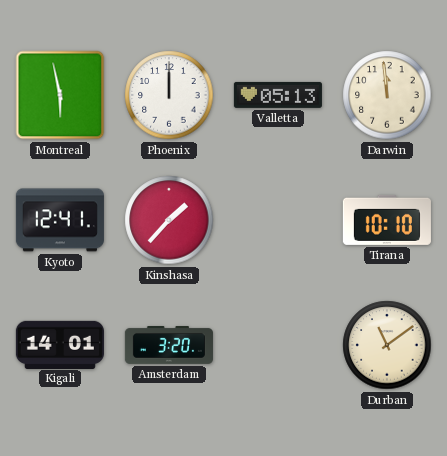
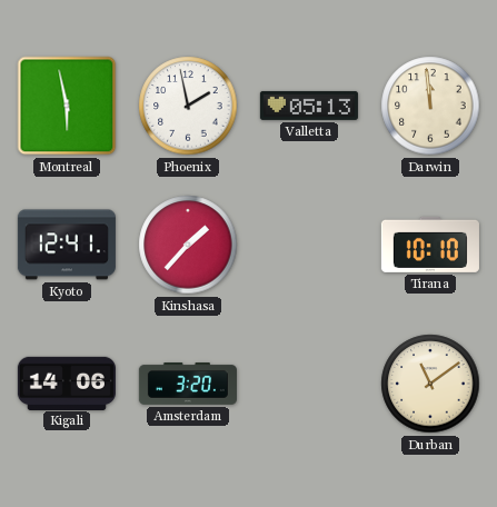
Phoenix: 12:00 -> 1:58
Kigali: 14:01 -> 14:06
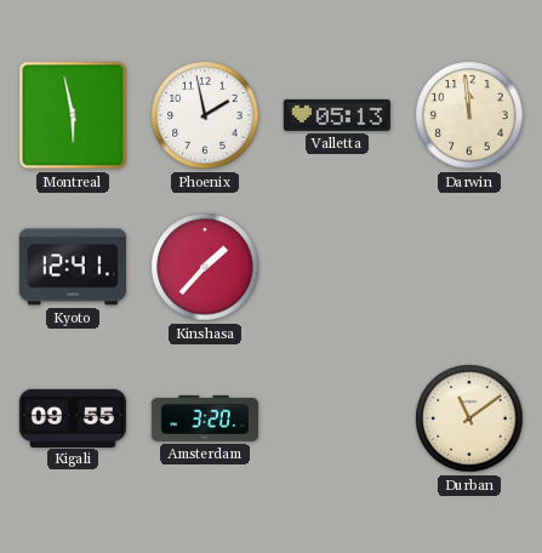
Tirana: 10:10 -> none
Kigali: 14:06 -> 09:55
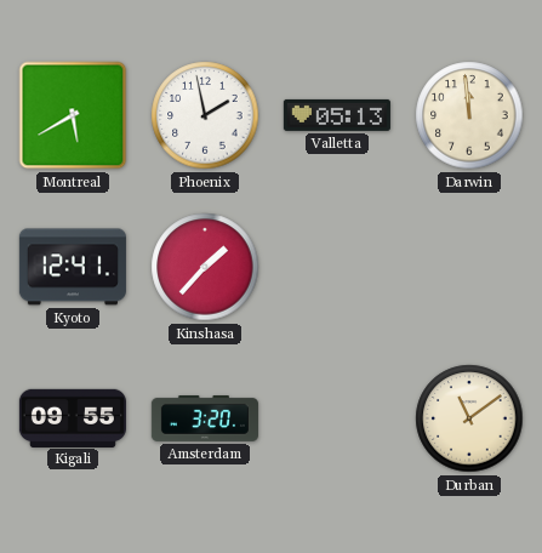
Montreal: 5:58 -> 5:40
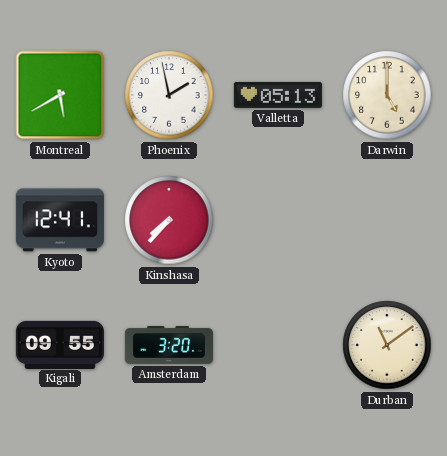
Darwin: 11:59 -> 5:00
Kinshasa: 1:37 -> 7:37
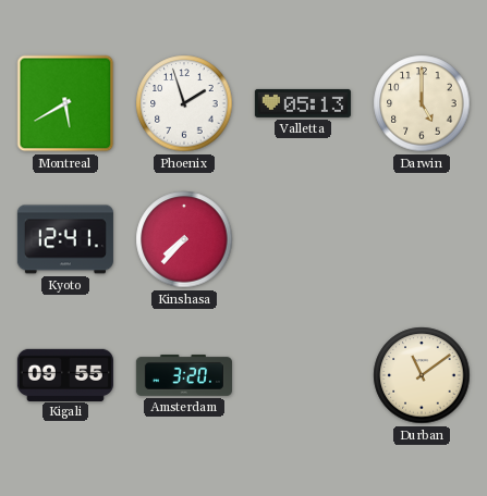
Phoenix: 1:58 -> 1:57
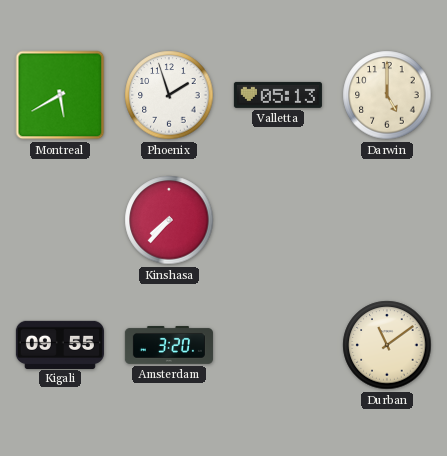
Kyoto: 12:41 -> none
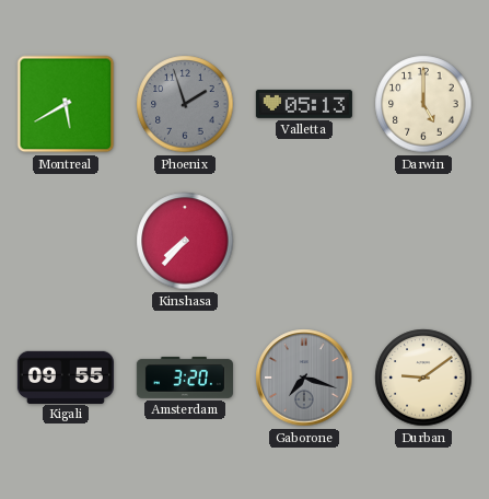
Phoenix dial: white -> grey
Gaborone: none -> 7:18
Durban: 11:09 -> 9:09
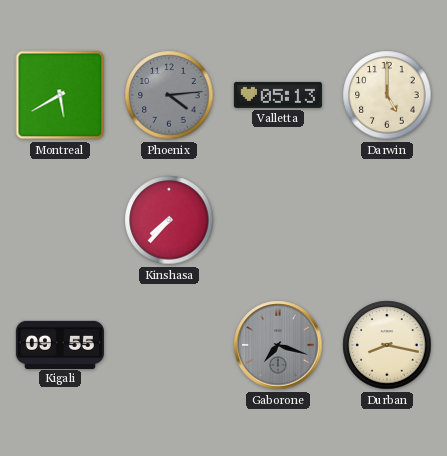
Phoenix: 1:57 -> 4:14
Amsterdam: 3:20 -> none
Durban: 9:09 -> 8:17
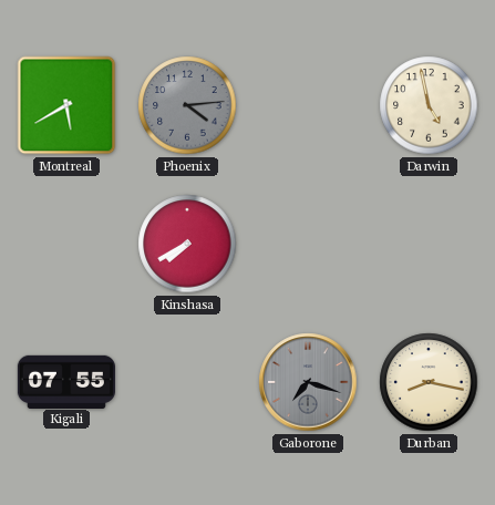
Valletta: 05:13 -> none
Darwin: 5:00 -> 4:58
Kinshasa: 7:37 -> 7:40
Kigali: 09:55 -> 07:55
